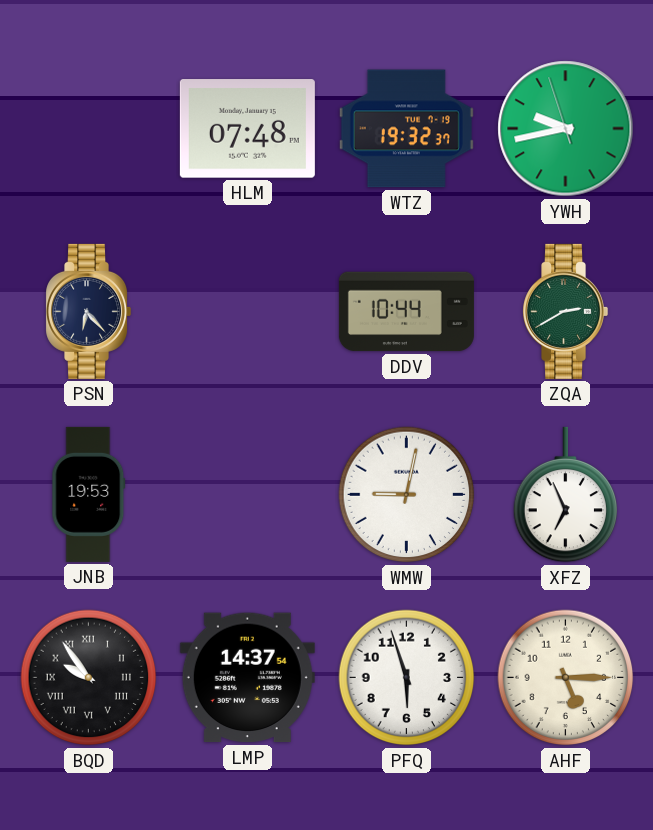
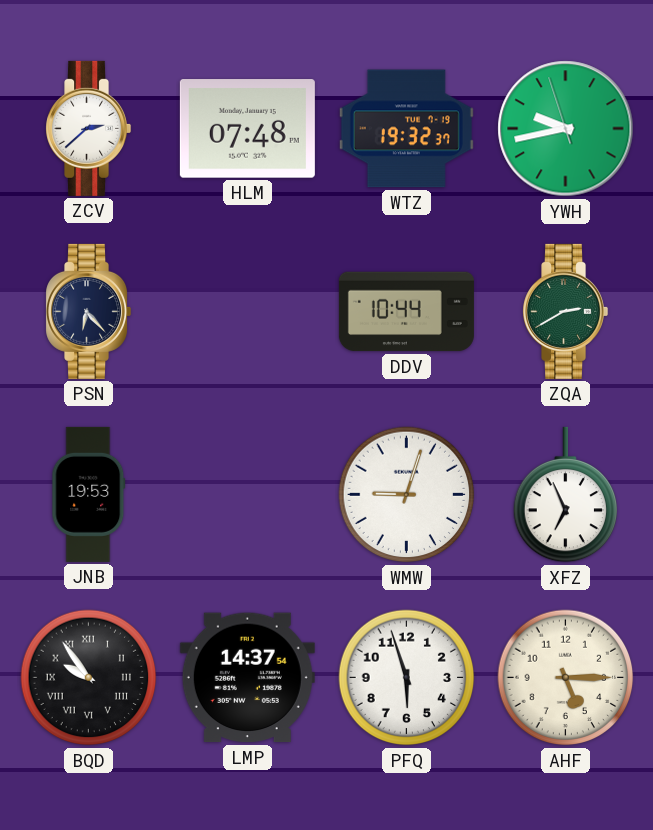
ZCV: none -> 2:38
WMW: 9:02 -> 9:03
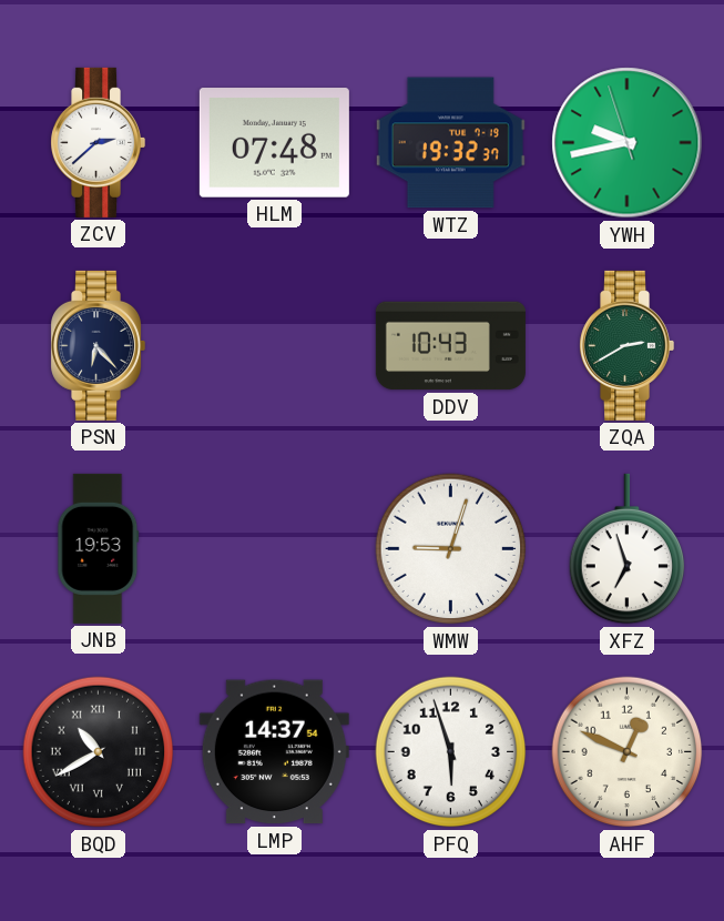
DDV: 10:44 -> 10:43
XFZ: 6:56 -> 6:57
BQD: 9:54 -> 10:40
AHF: 5:15 -> 12:49
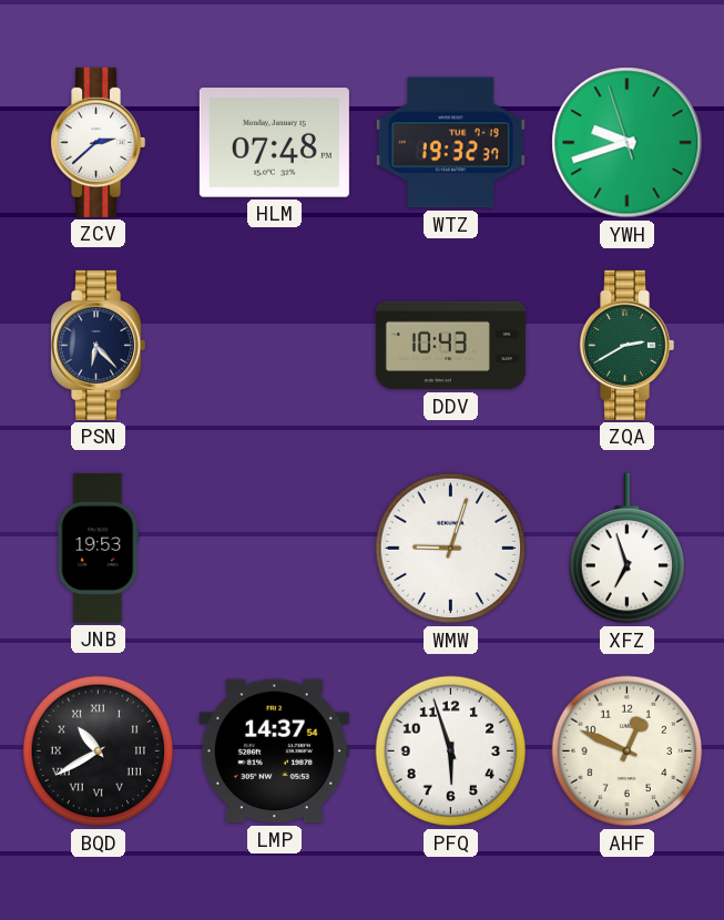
YWH: 9:42 -> 9:41
